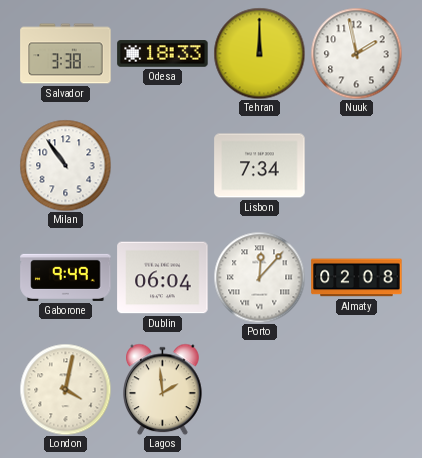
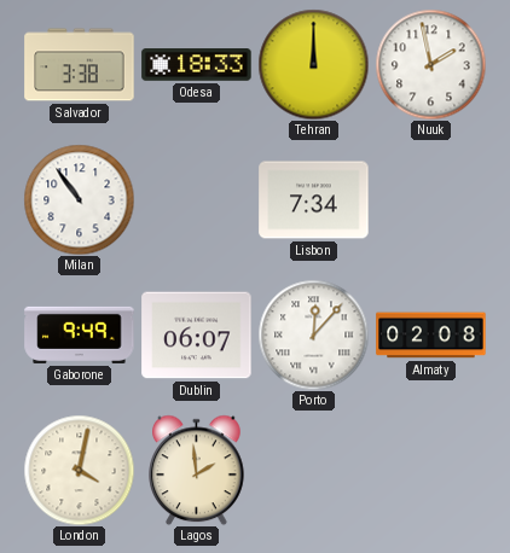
Dublin: 06:04 -> 06:07
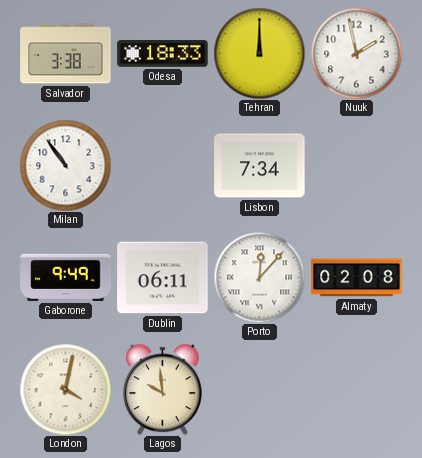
Dublin: 06:07 -> 06:11
Lagos: 1:59 -> 9:59
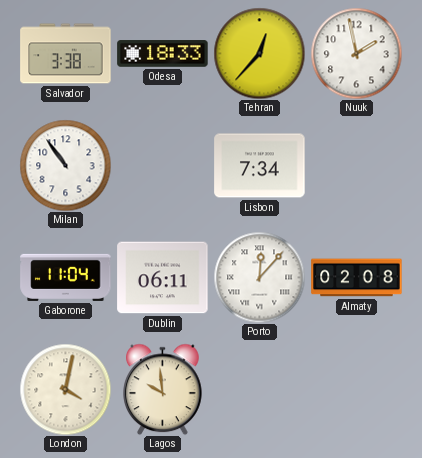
Tehran: 12:00 -> 12:37
Gaborone: 9:49 -> 11:04
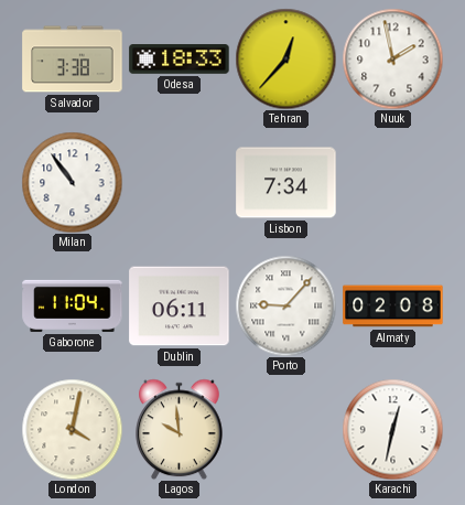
Porto: 12:07 -> 9:07
Karachi: none -> 12:32
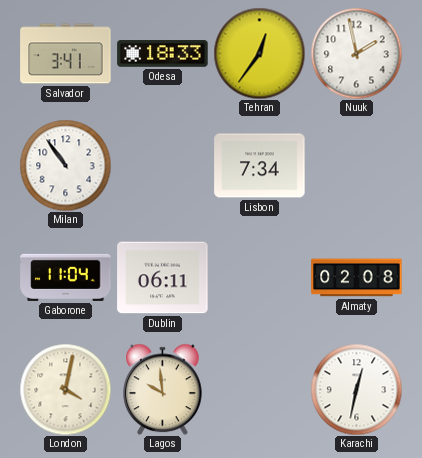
Salvador: 3:38 -> 3:41
Tehran: 12:37 -> 12:36
Porto: 9:07 -> none
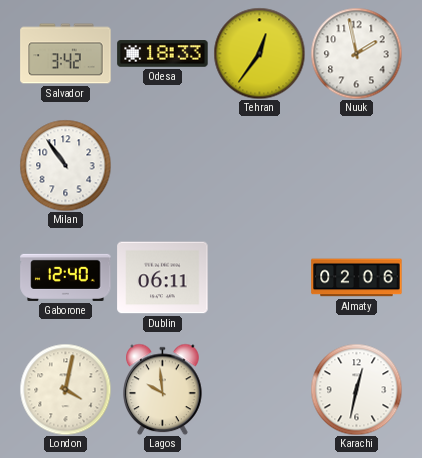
Salvador: 3:41 -> 3:42
Lisbon: 7:34 -> none
Gaborone: 11:04 -> 12:40
Almaty: 02:08 -> 02:06
